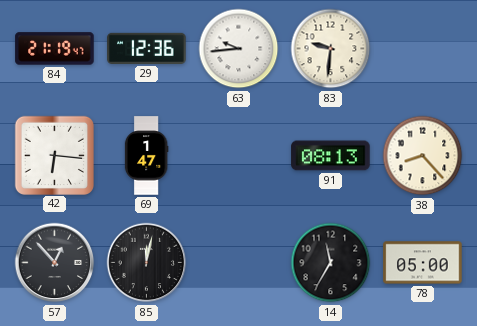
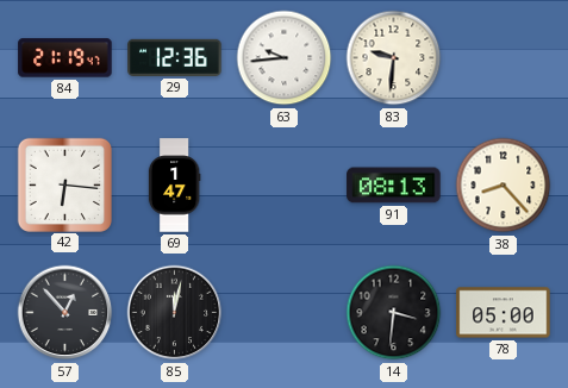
14: 11:35 -> 3:31
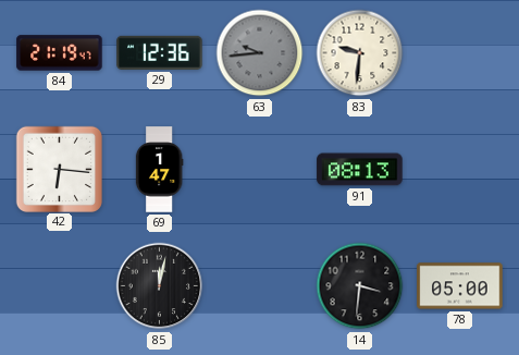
63 dial: white -> grey
38: 8:23 -> none
57: 12:53 -> none
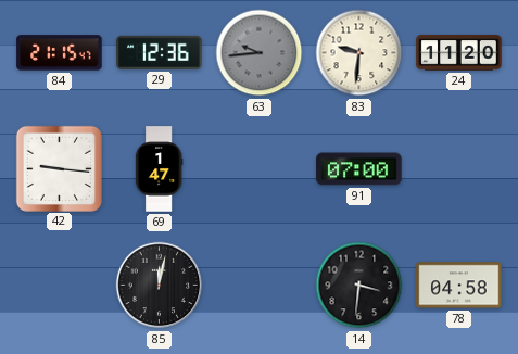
84: 21:19 -> 21:15
24: none -> 11:20
42: 6:16 -> 9:16
91: 08:13 -> 07:00
78: 05:00 -> 04:58
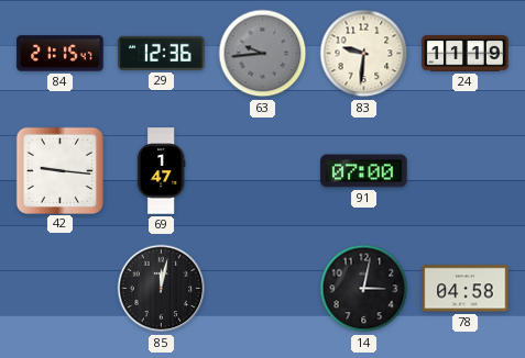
24: 11:20 -> 11:19
14: 3:31 -> 3:02
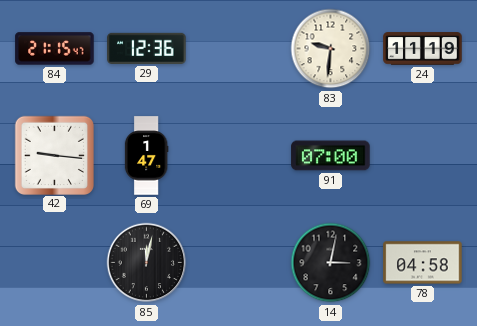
63: 9:44 -> none
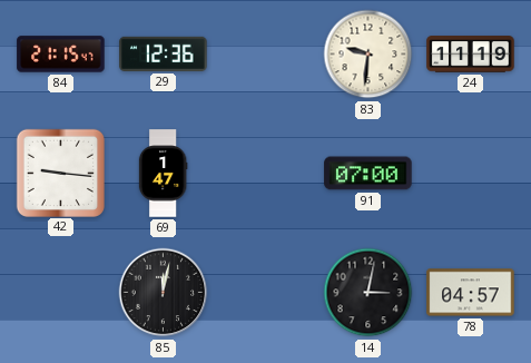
78: 04:58 -> 04:57
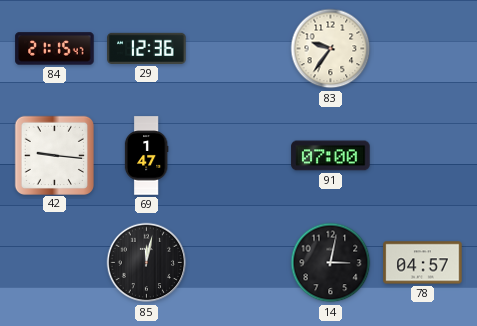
83: 9:31 -> 9:36
24: 11:19 -> none
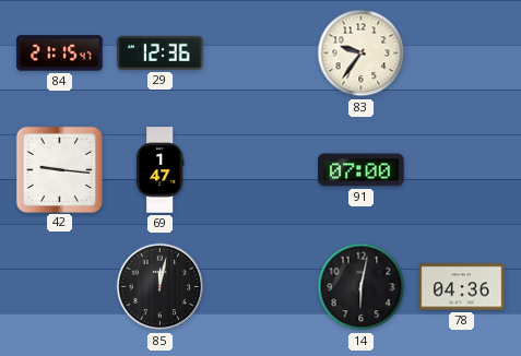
14: 3:02 -> 6:02
78: 04:57 -> 04:36
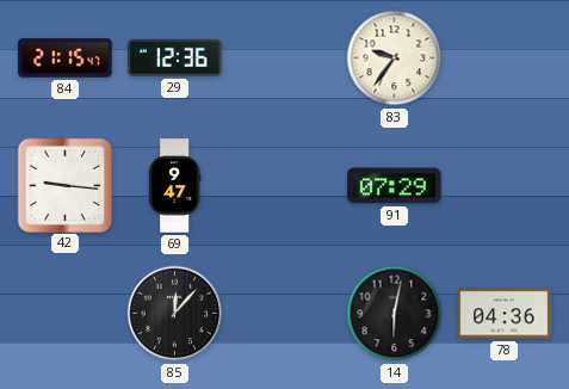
69: 1:47 -> 9:47
91: 07:00 -> 07:29
85: 12:02 -> 12:07
